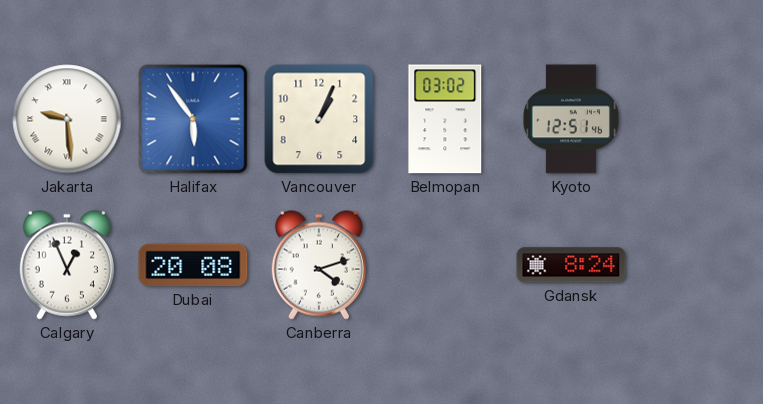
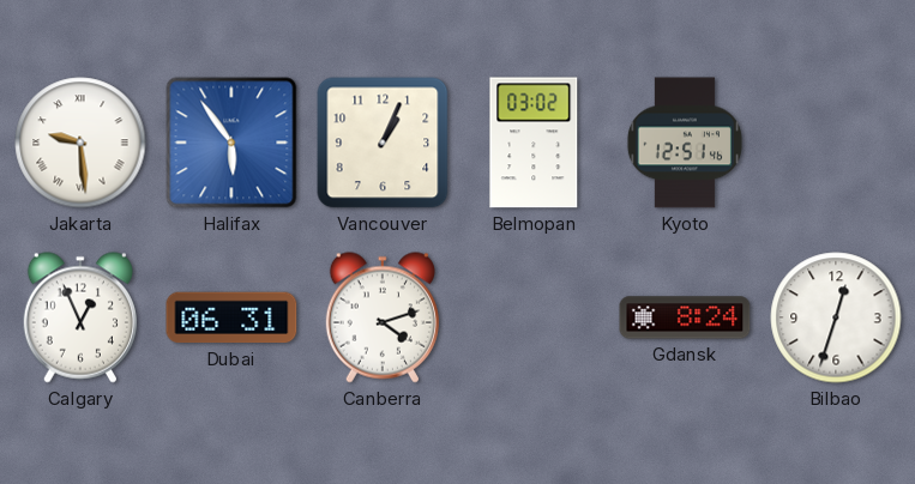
Dubai: 20:08 -> 06:31
Bilbao: none -> 12:33
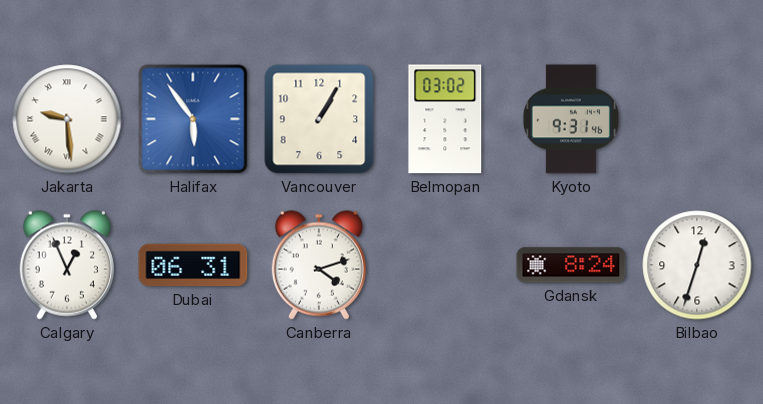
Vancouver: 1:04 -> 1:05
Kyoto: 12:51 -> 9:31
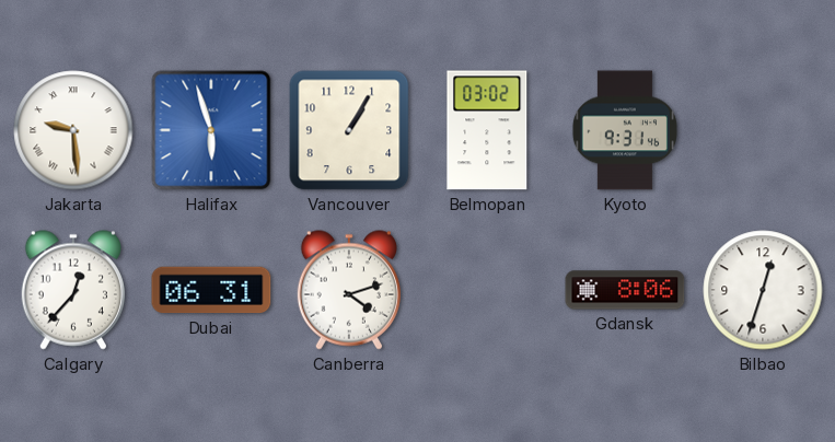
Halifax: 5:54 -> 5:57
Calgary: 12:56 -> 12:37
Gdansk: 8:24 -> 8:06
